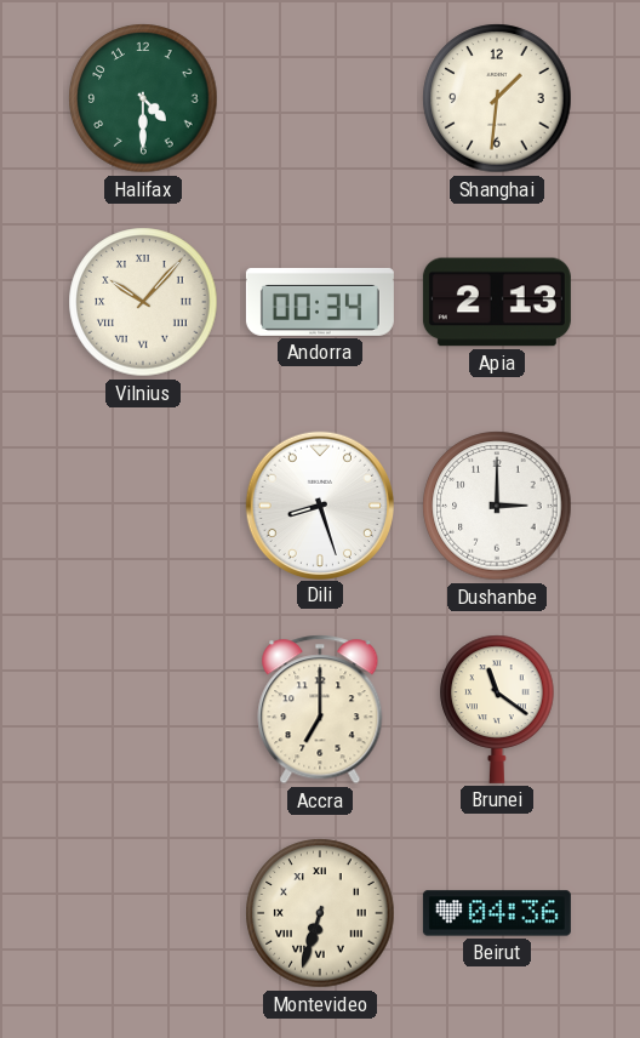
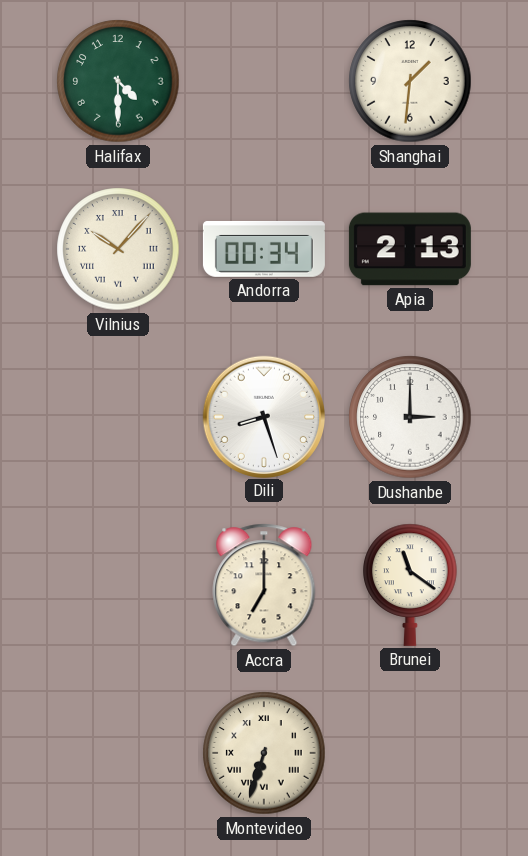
Beirut: 04:36 -> none
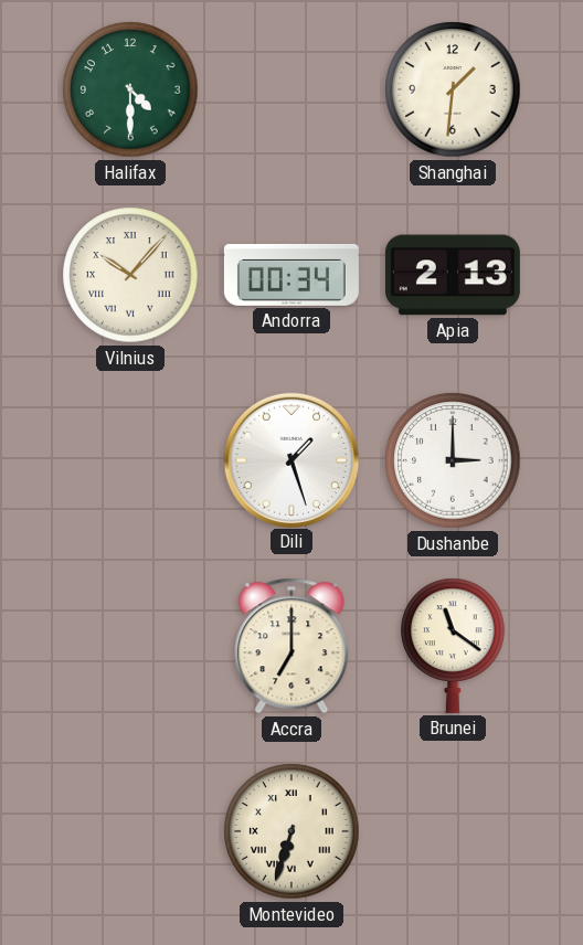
Dili: 8:27 -> 1:27
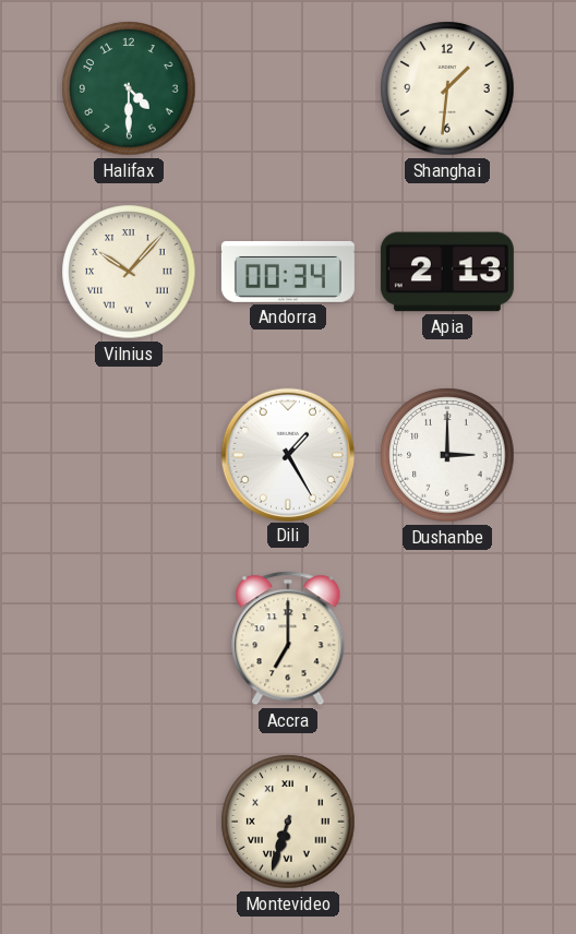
Dili: 1:27 -> 1:25
Brunei: 11:21 -> none
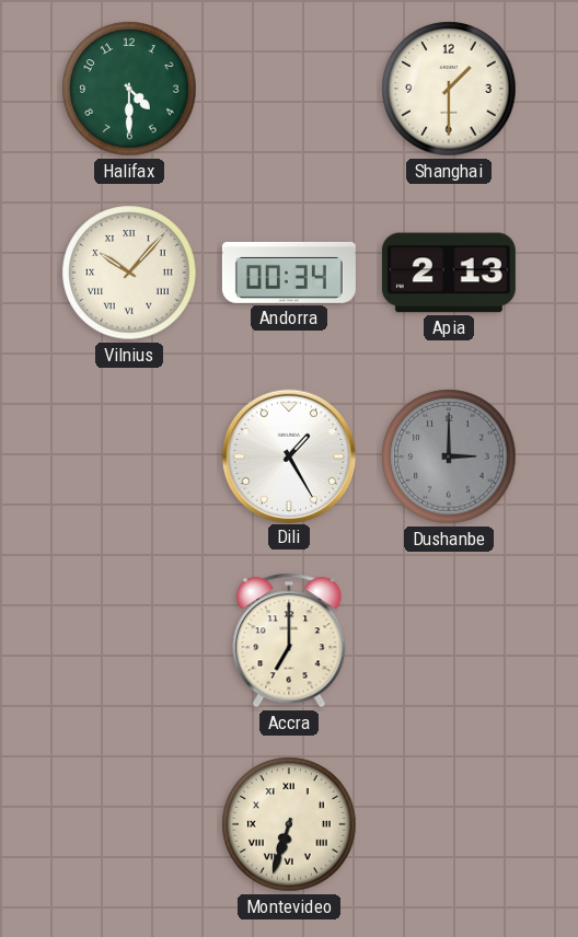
Shanghai: 1:31 -> 1:30
Dushanbe dial: white -> grey
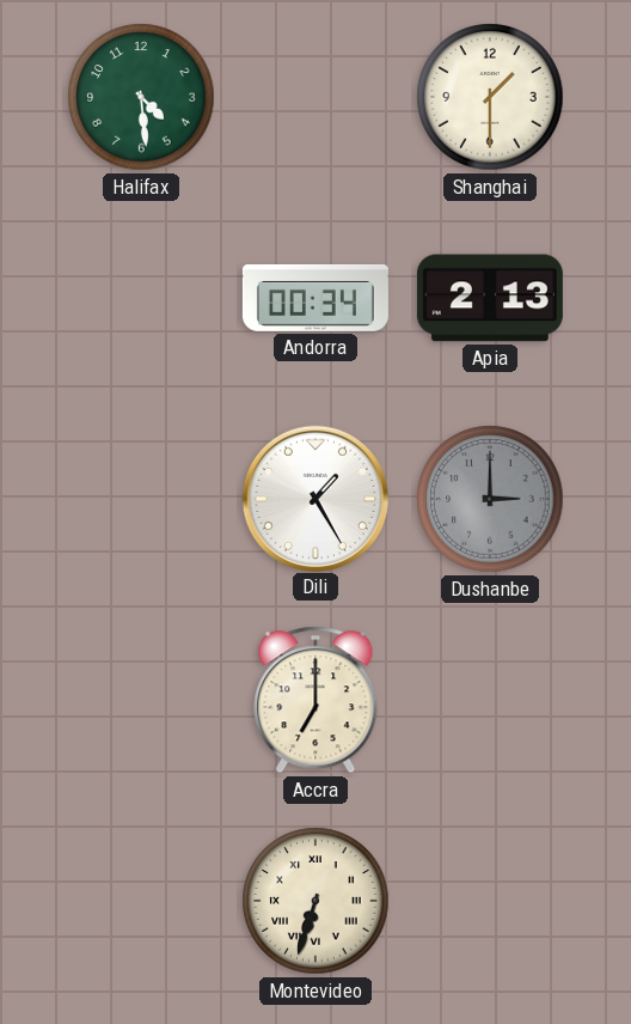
Halifax: 4:30 -> 4:29
Vilnius: 10:07 -> none
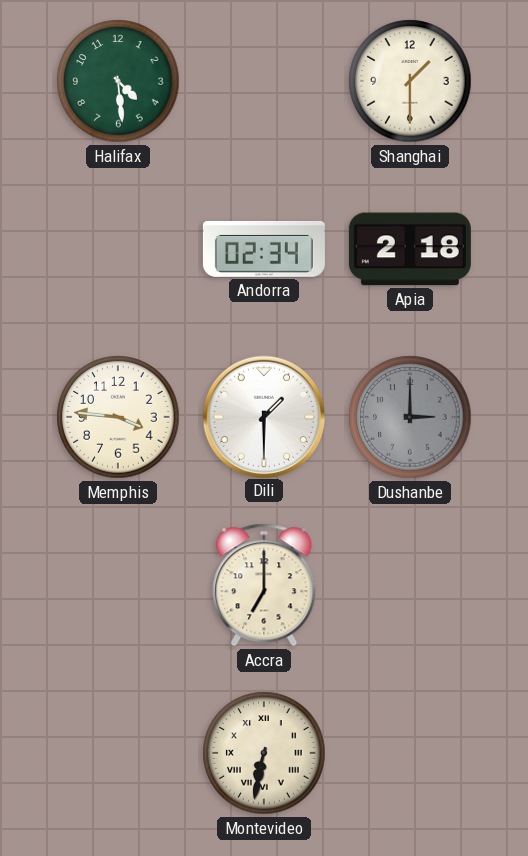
Andorra: 00:34 -> 02:34
Apia: 2:13 -> 2:18
Memphis: none -> 3:46
Dili: 1:25 -> 1:30
Montevideo: 6:33 -> 6:32
